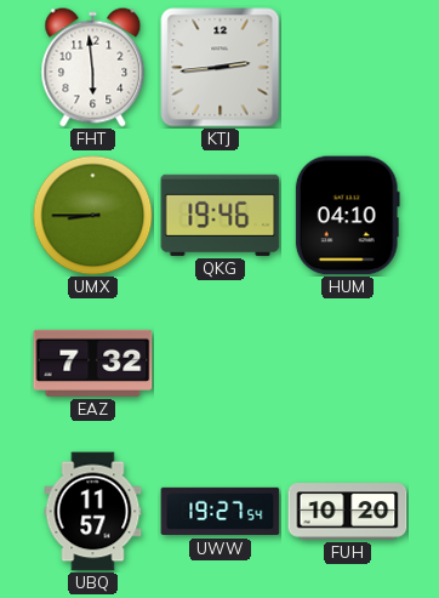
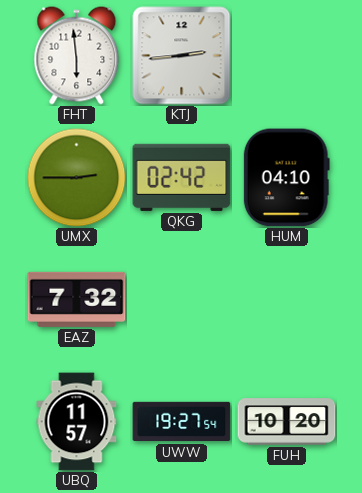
UMX: 8:45 -> 2:45
QKG: 19:46 -> 02:42
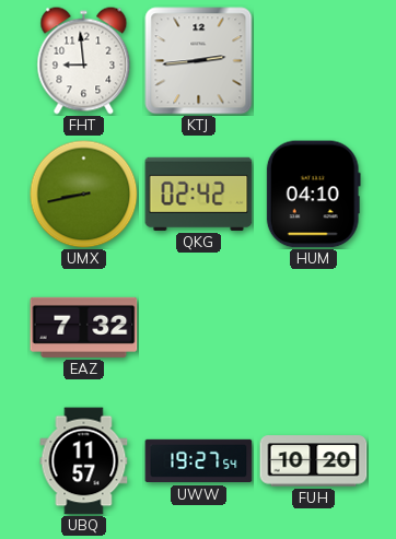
FHT: 5:59 -> 8:59
UMX: 2:45 -> 8:43
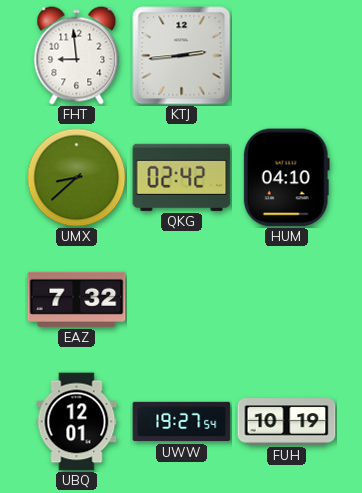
UMX: 8:43 -> 8:38
UBQ: 11:57 -> 12:01
FUH: 10:20 -> 10:19
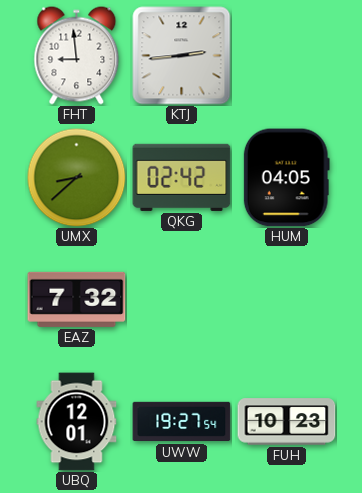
HUM: 04:10 -> 04:05
FUH: 10:19 -> 10:23
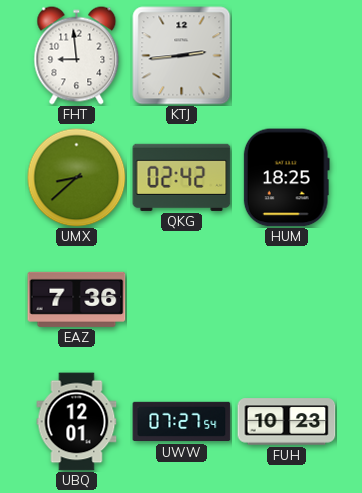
HUM: 04:05 -> 18:25
EAZ: 7:32 -> 7:36
UWW: 19:27 -> 07:27
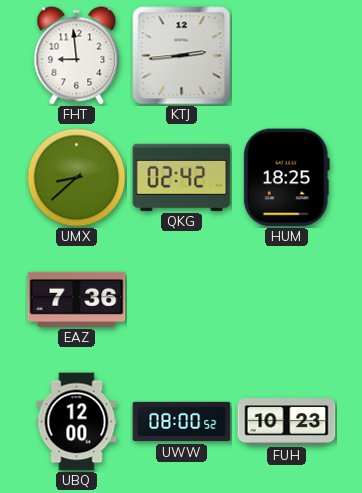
UBQ: 12:01 -> 12:00
UWW: 07:27 -> 08:00
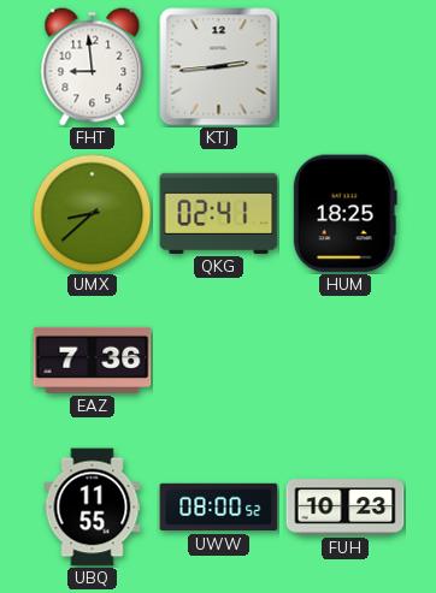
QKG: 02:42 -> 02:41
UBQ: 12:00 -> 11:55
